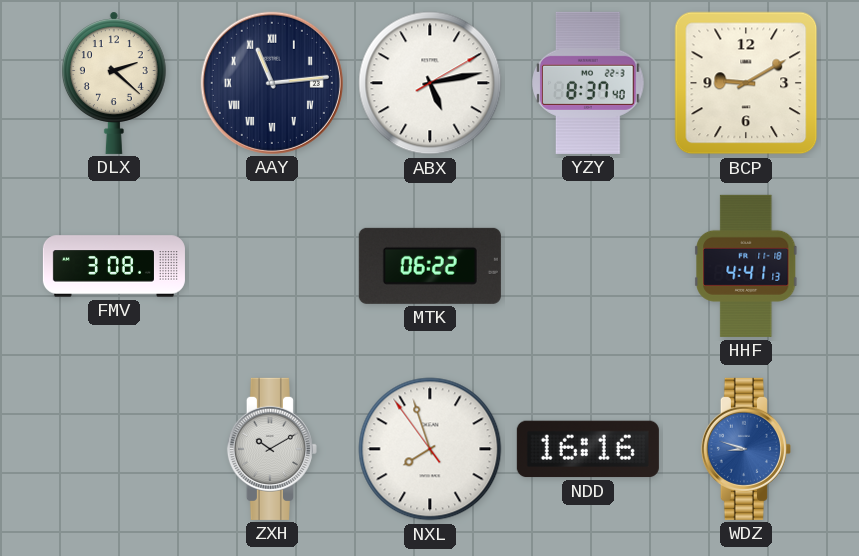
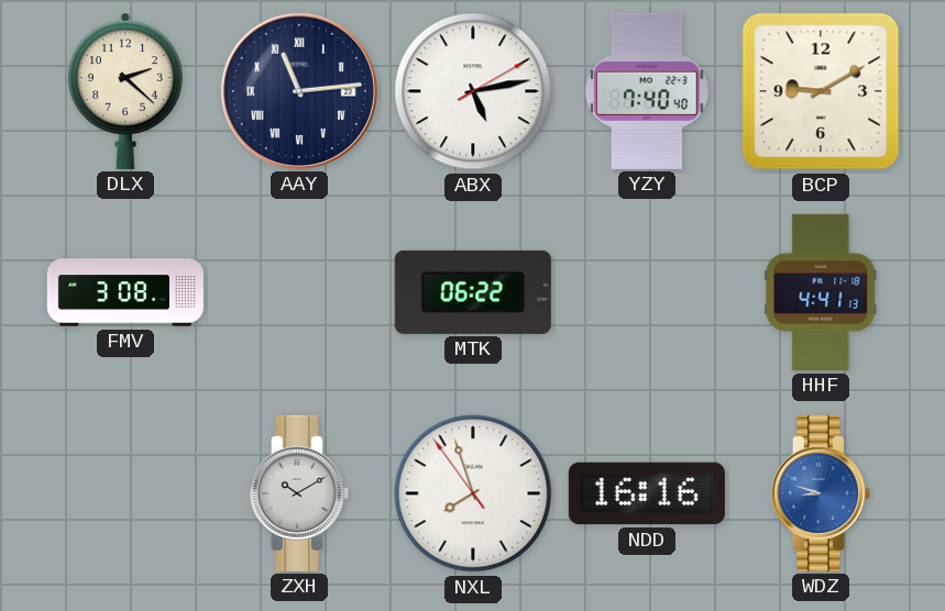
YZY: 8:37 -> 7:40
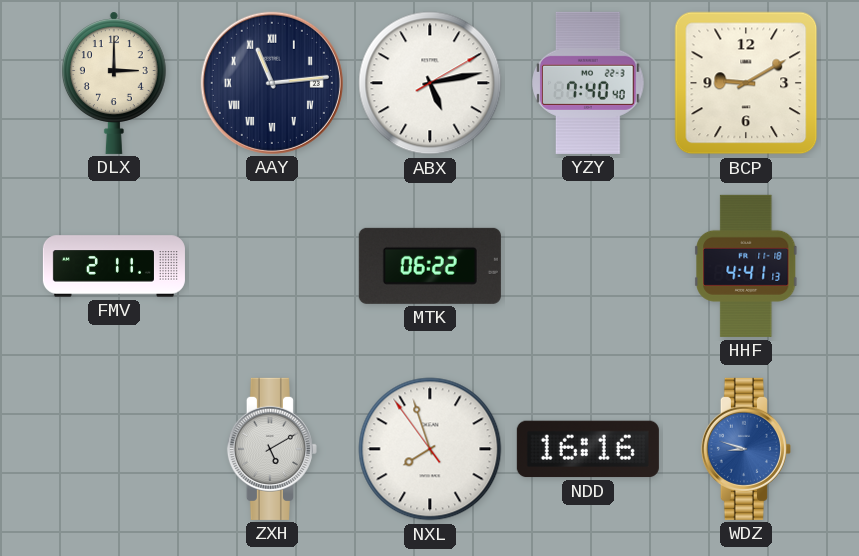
DLX: 2:22 -> 3:00
FMV: 3:08 -> 2:11
ZXH: 10:10 -> 5:10
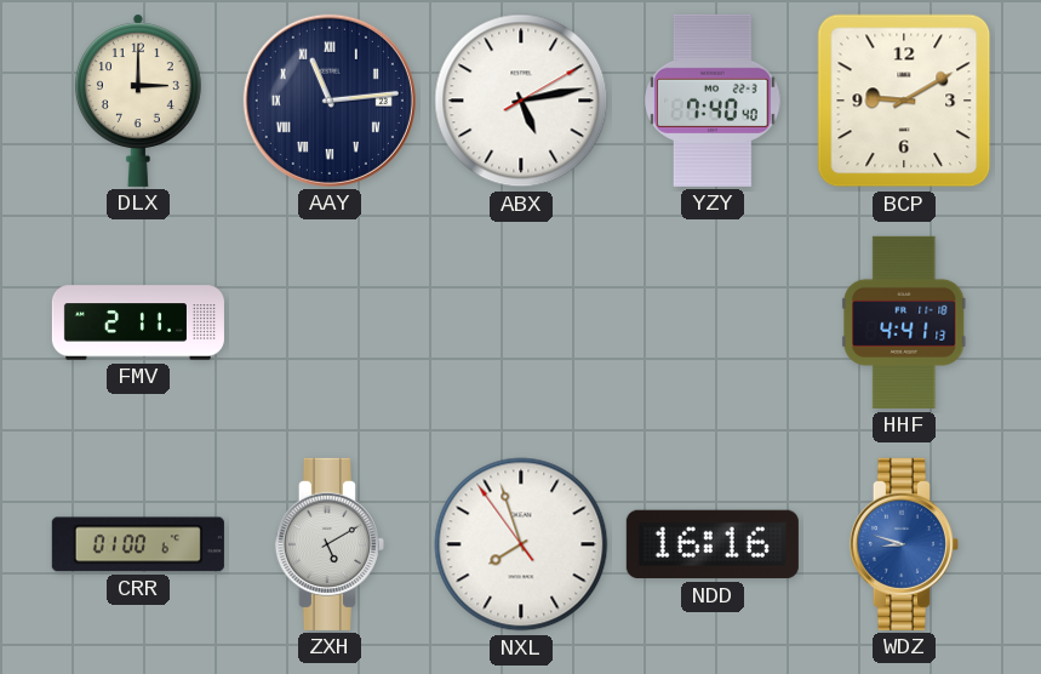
MTK: 06:22 -> none
CRR: none -> 01:00
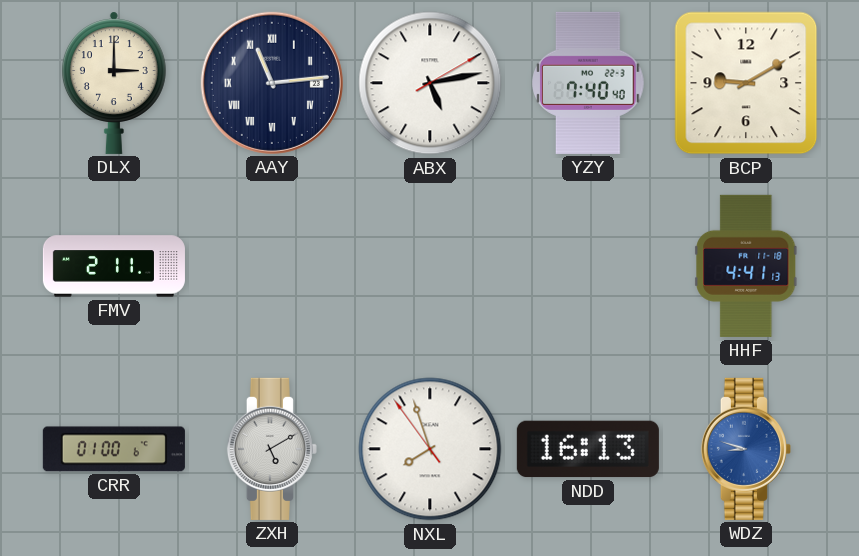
NDD: 16:16 -> 16:13
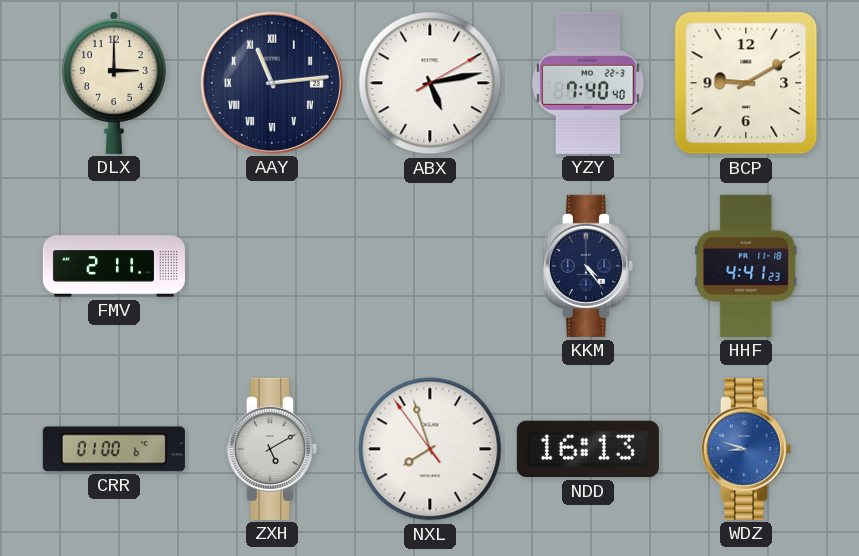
KKM: none -> 4:24
HHF: 4:41:13 -> 4:41:23
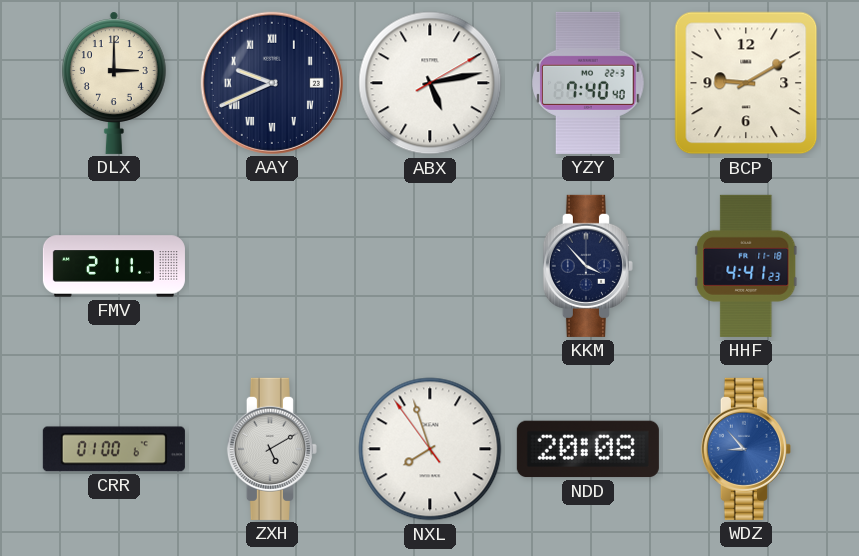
AAY: 11:14 -> 9:41
KKM: 4:24 -> 3:53
NDD: 16:13 -> 20:08
WDZ: 8:48 -> 8:53
